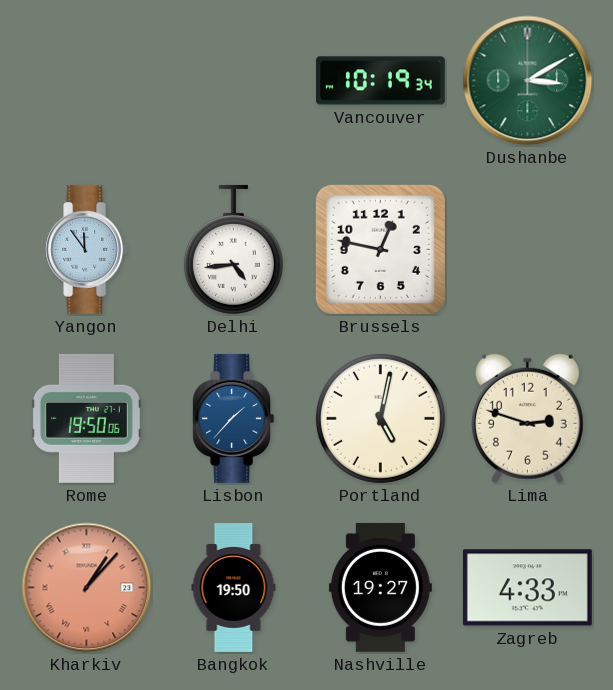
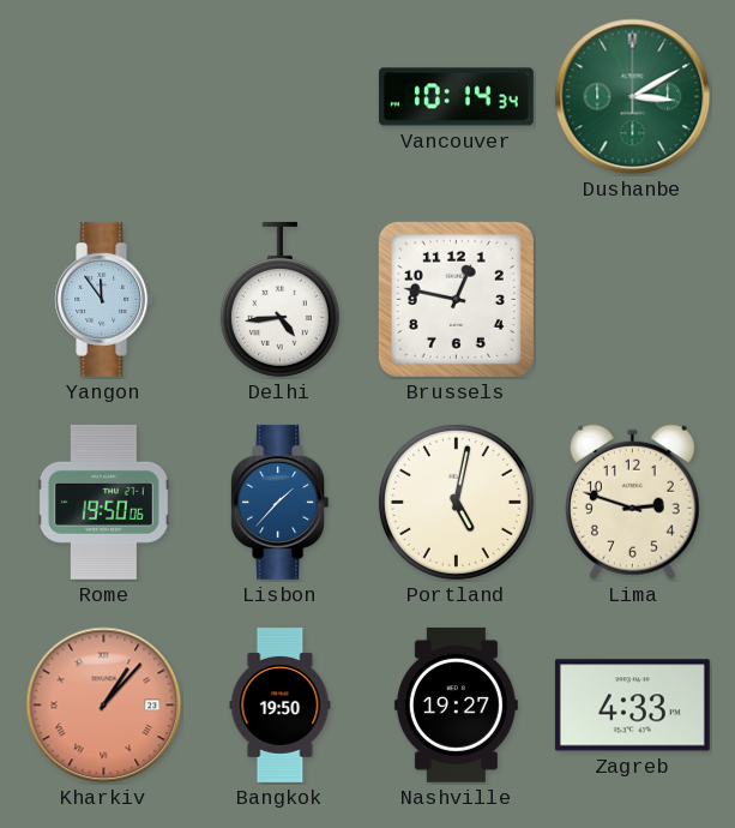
Vancouver: 10:19 -> 10:14
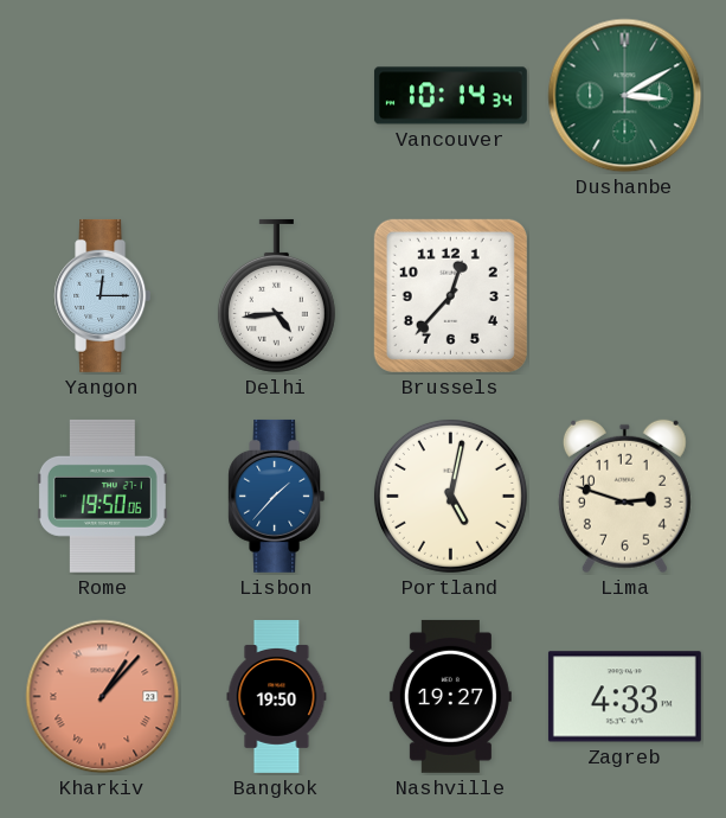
Yangon: 11:54 -> 12:15
Brussels: 12:47 -> 12:37
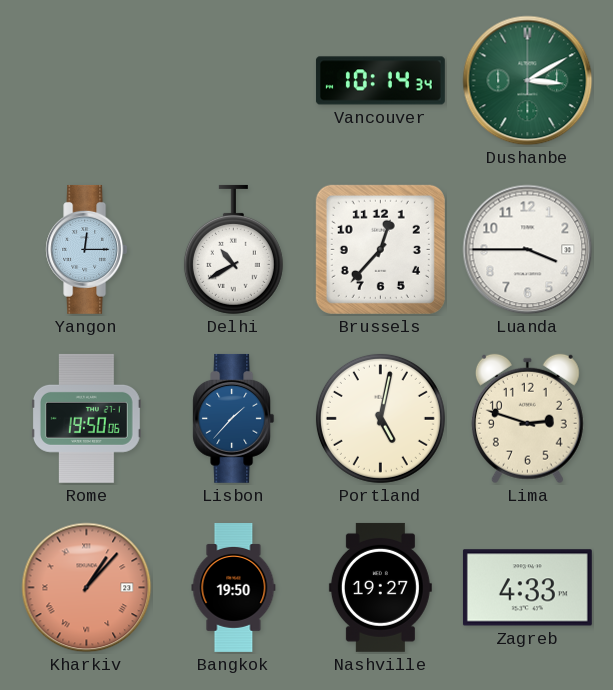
Delhi: 4:44 -> 10:40
Luanda: none -> 3:45
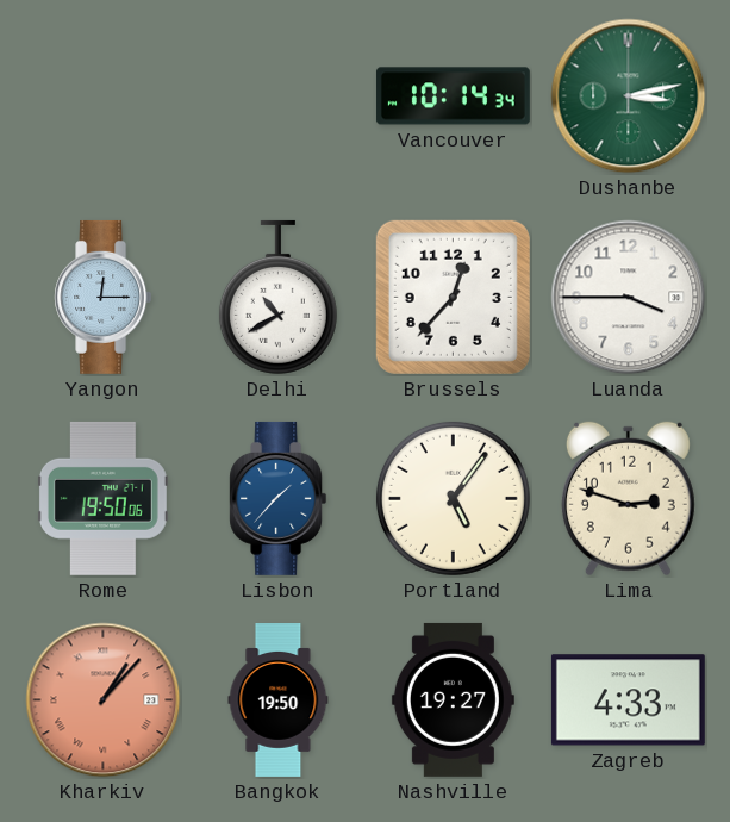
Dushanbe: 3:10 -> 3:13
Portland: 5:02 -> 5:06
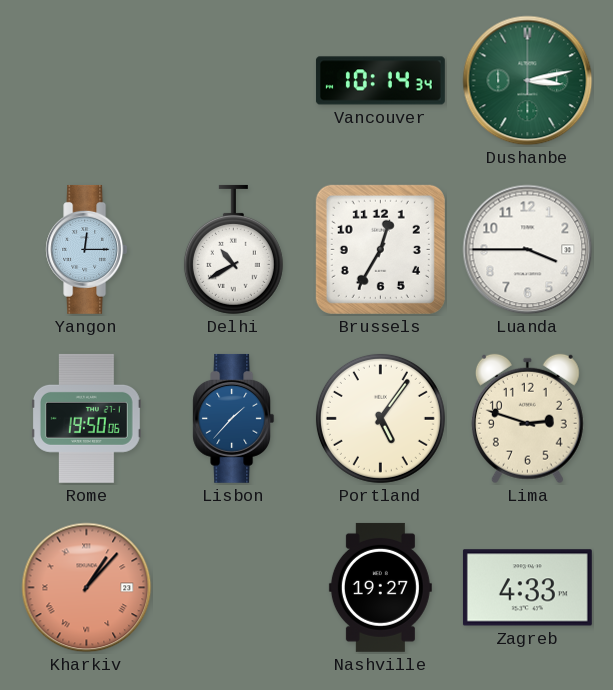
Brussels: 12:37 -> 12:35
Bangkok: 19:50 -> none
